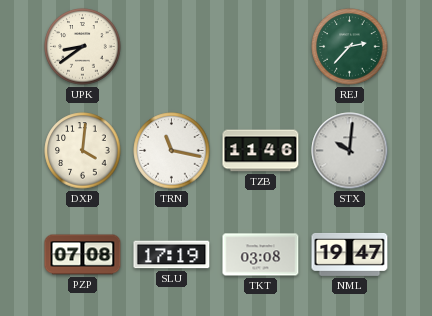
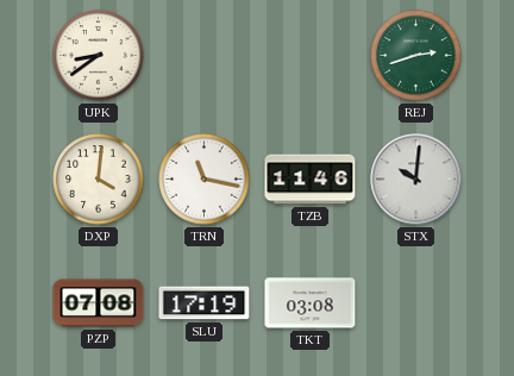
REJ: 2:37 -> 2:42
NML: 19:47 -> none
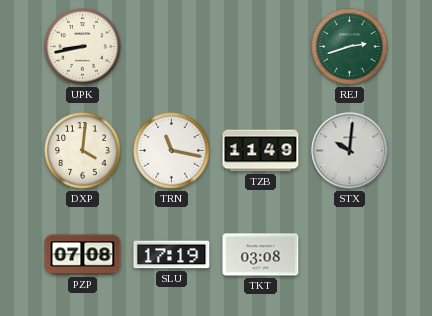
UPK: 8:39 -> 8:43
TZB: 11:46 -> 11:49
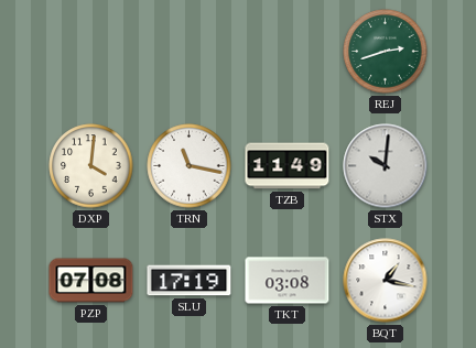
UPK: 8:43 -> none
BQT: none -> 1:17
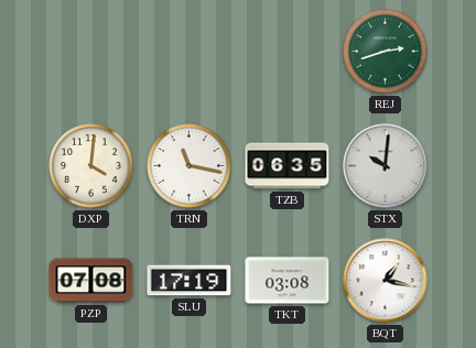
TZB: 11:49 -> 06:35
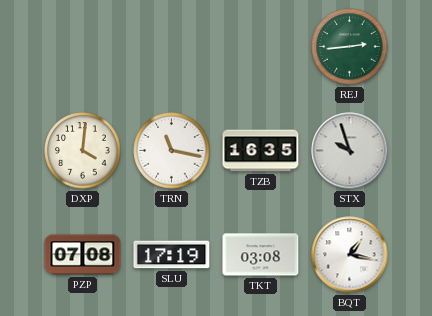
REJ: 2:42 -> 2:44
TZB: 06:35 -> 16:35
STX: 10:01 -> 9:57
